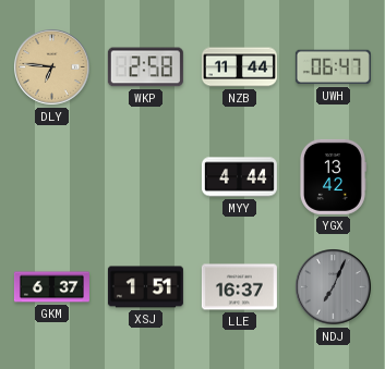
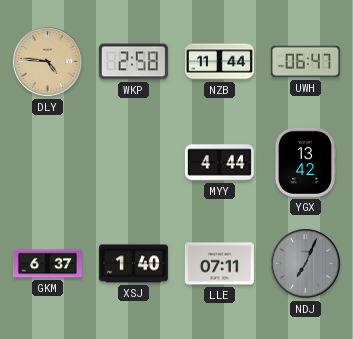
DLY: 6:46 -> 4:46
XSJ: 1:51 -> 1:40
LLE: 16:37 -> 07:11
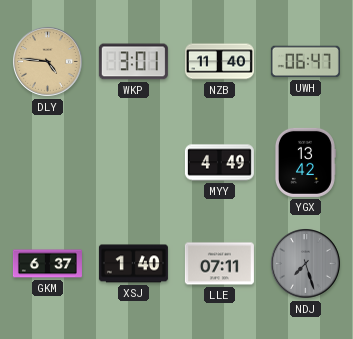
WKP: 2:58 -> 3:01
NZB: 11:44 -> 11:40
MYY: 4:44 -> 4:49
NDJ: 7:04 -> 7:27
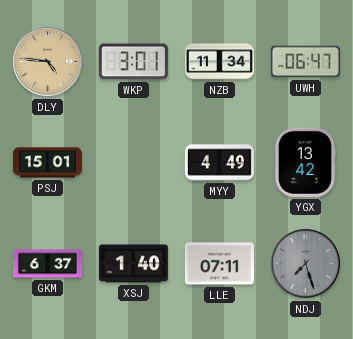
NZB: 11:40 -> 11:34
PSJ: none -> 15:01
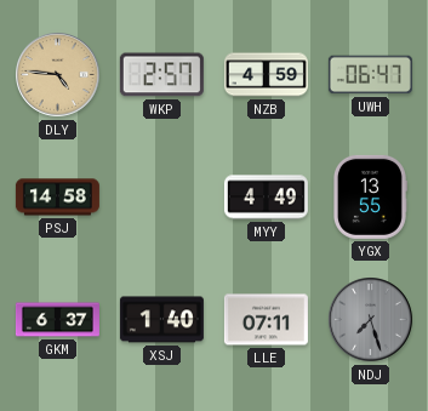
WKP: 3:01 -> 2:57
NZB: 11:34 -> 4:59
PSJ: 15:01 -> 14:58
YGX: 13:42 -> 13:55
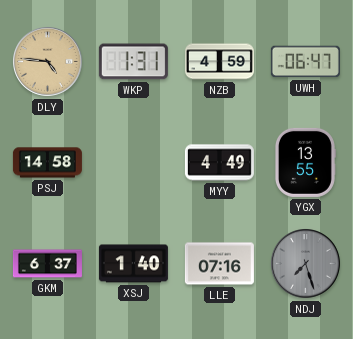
WKP: 2:57 -> 1:31
LLE: 07:11 -> 07:16
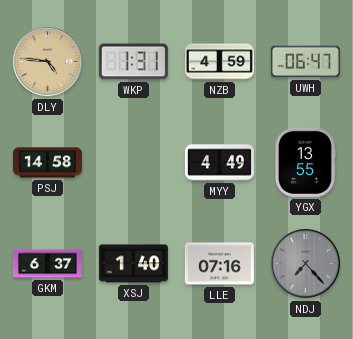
NDJ: 7:27 -> 7:23
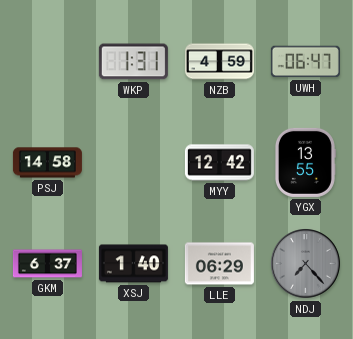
DLY: 4:46 -> none
MYY: 4:49 -> 12:42
LLE: 07:16 -> 06:29
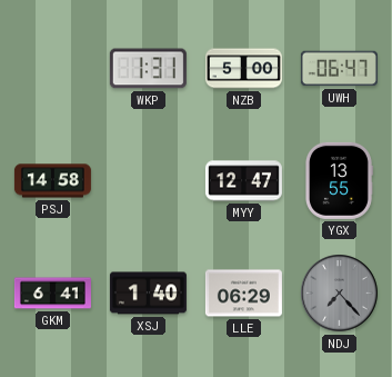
NZB: 4:59 -> 5:00
MYY: 12:42 -> 12:47
GKM: 6:37 -> 6:41
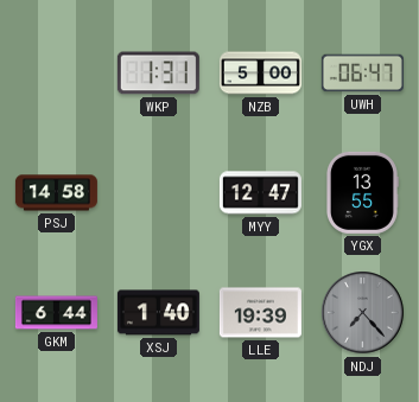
GKM: 6:41 -> 6:44
LLE: 06:29 -> 19:39
